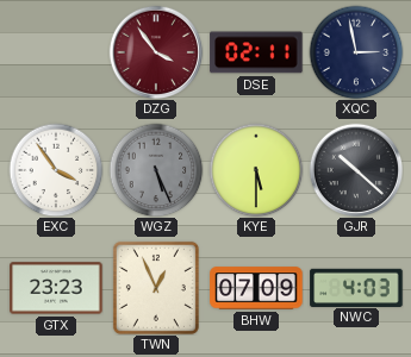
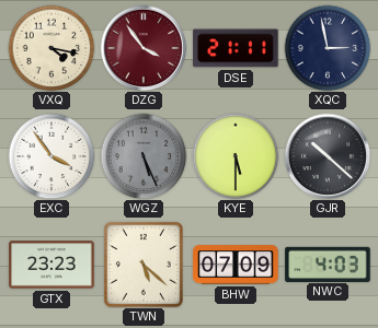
VXQ: none -> 4:17
DSE: 02:11 -> 21:11
TWN: 12:56 -> 5:22
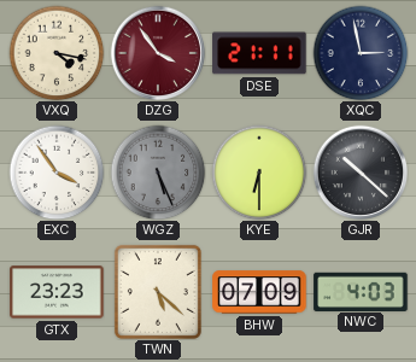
KYE: 5:30 -> 6:30
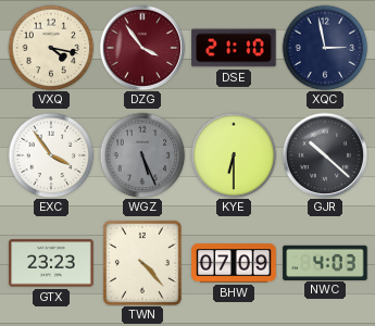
DSE: 21:11 -> 21:10
TWN: 5:22 -> 4:23
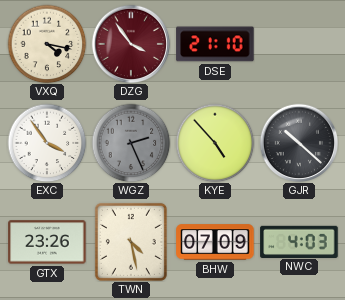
XQC: 2:58 -> none
WGZ: 5:26 -> 2:26
KYE: 6:30 -> 4:53
GTX: 23:23 -> 23:26
TWN: 4:23 -> 4:28
